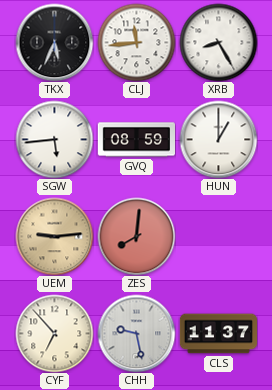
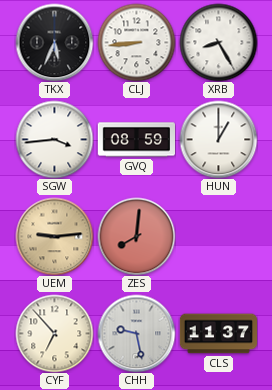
CLJ: 11:44 -> 8:44
SGW: 5:44 -> 3:44
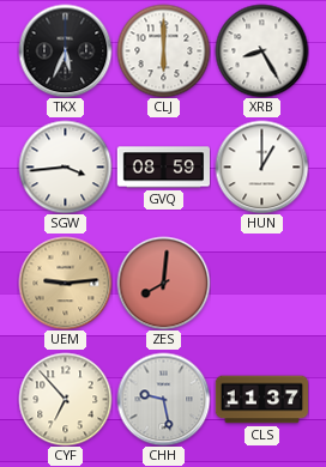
CLJ: 8:44 -> 6:00
